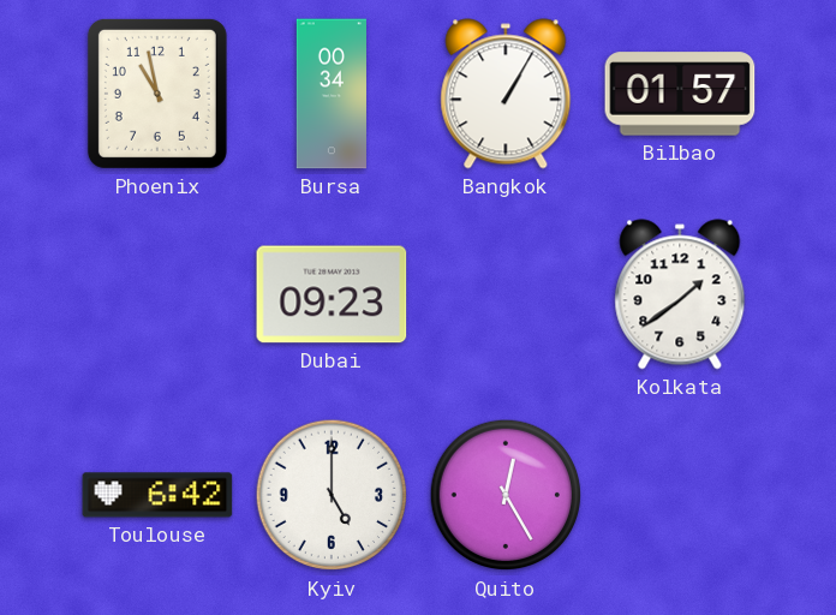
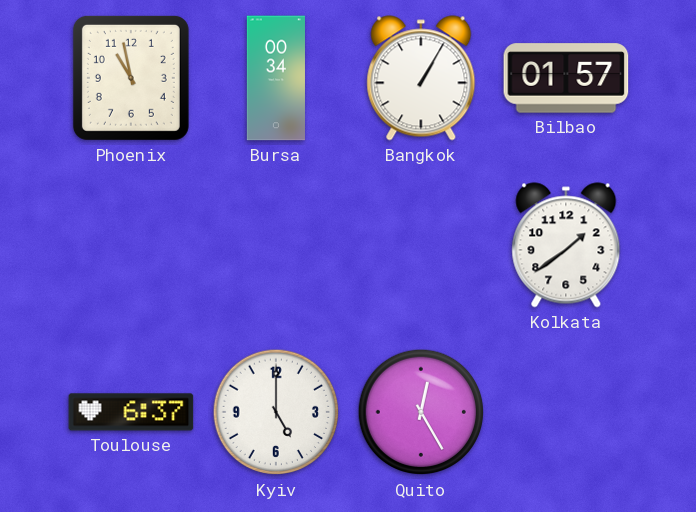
Dubai: 09:23 -> none
Toulouse: 6:42 -> 6:37
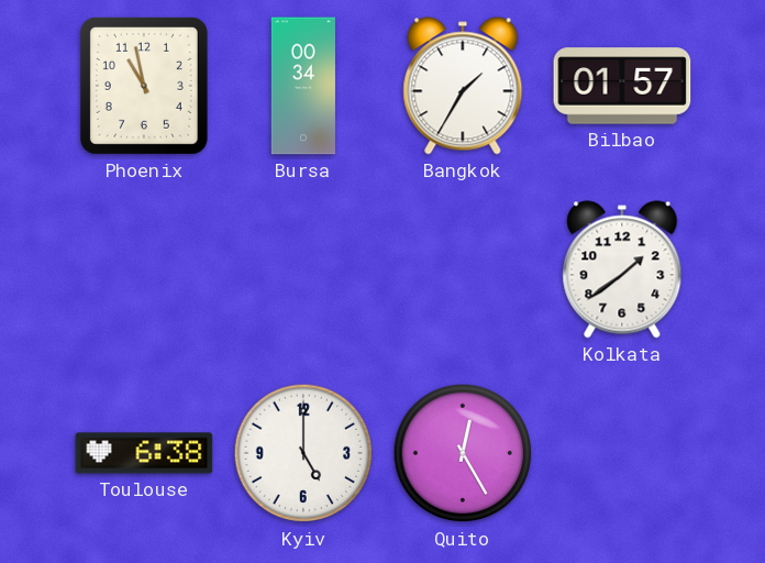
Bangkok: 1:05 -> 1:35
Toulouse: 6:37 -> 6:38
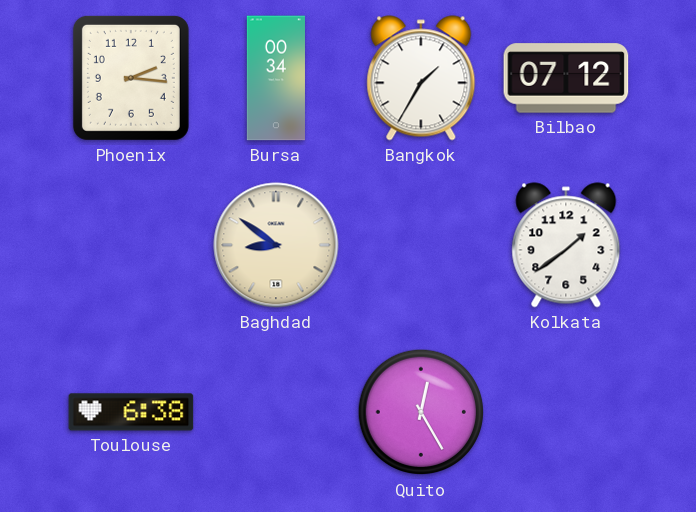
Phoenix: 10:58 -> 2:16
Bilbao: 01:57 -> 07:12
Baghdad: none -> 8:51
Kyiv: 5:00 -> none
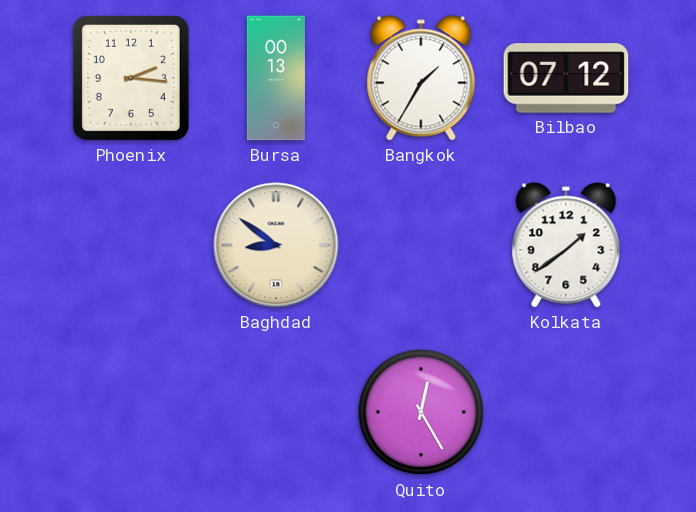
Bursa: 00:34 -> 00:13
Toulouse: 6:38 -> none
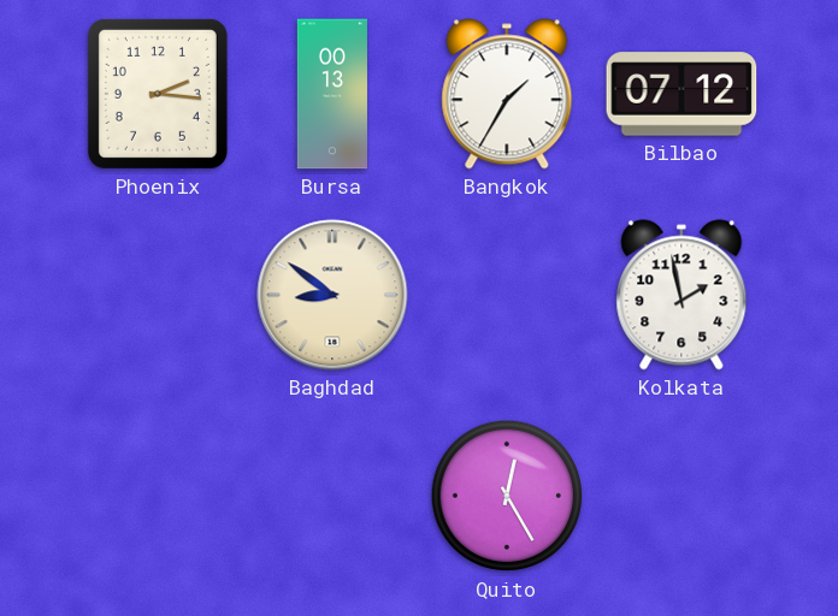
Kolkata: 1:39 -> 1:58
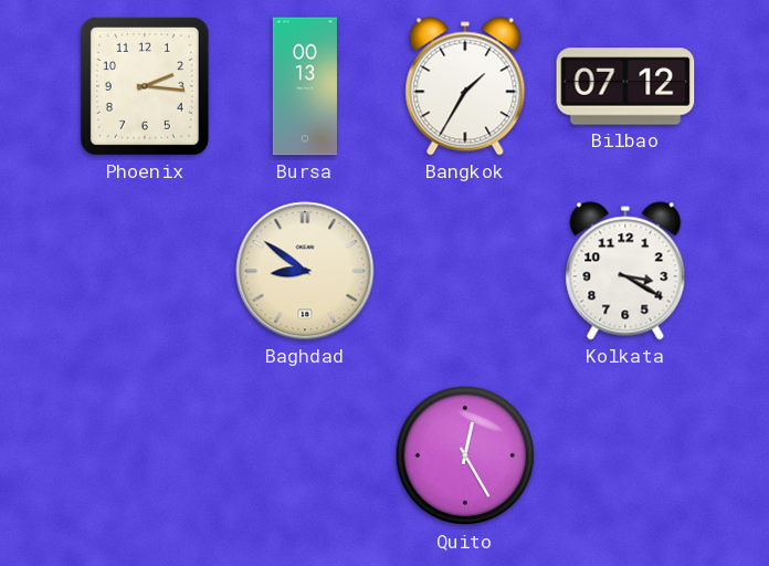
Kolkata: 1:58 -> 3:20
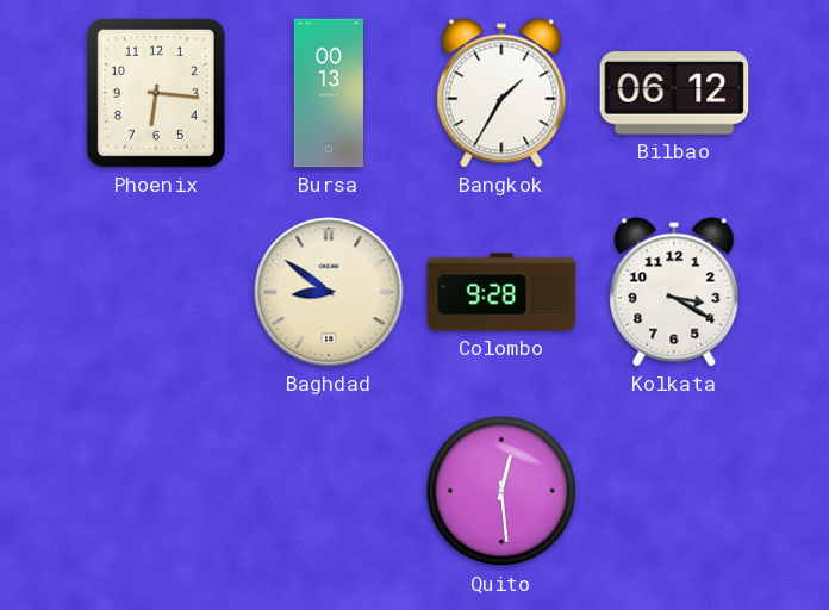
Phoenix: 2:16 -> 6:16
Bilbao: 07:12 -> 06:12
Colombo: none -> 9:28
Quito: 12:25 -> 12:29
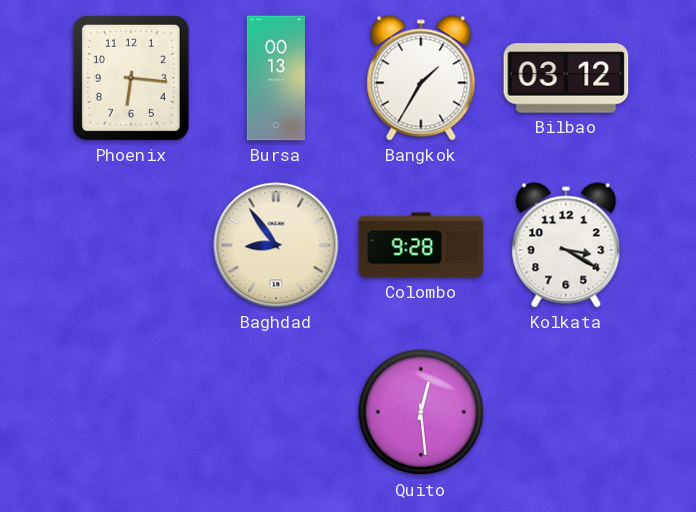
Bilbao: 06:12 -> 03:12
Baghdad: 8:51 -> 8:54
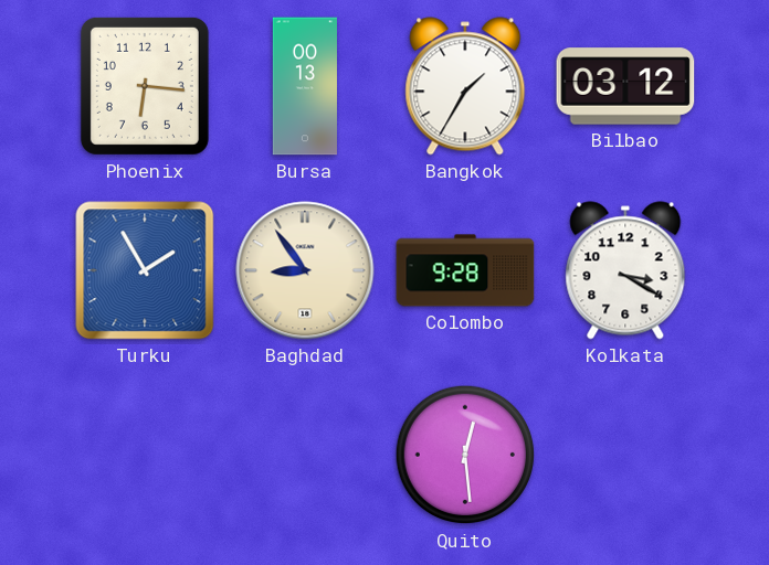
Turku: none -> 1:55
